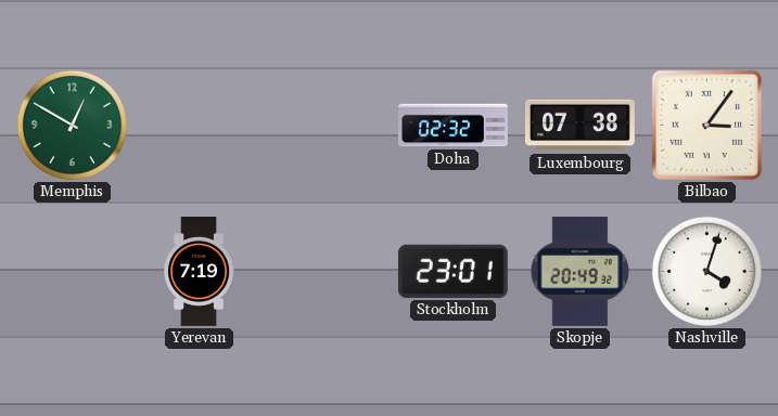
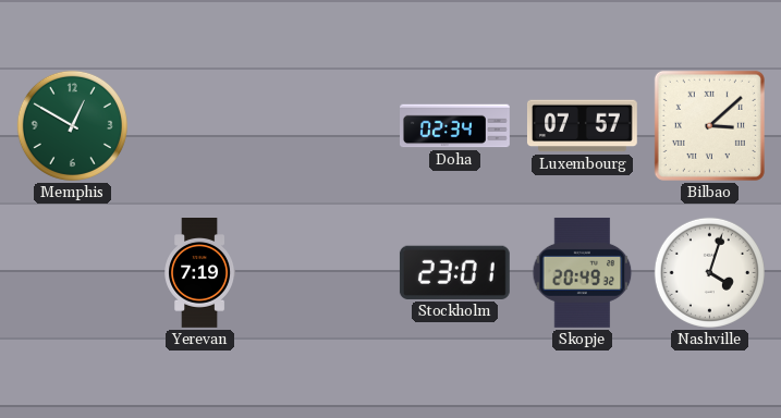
Doha: 02:32 -> 02:34
Luxembourg: 07:38 -> 07:57
Bilbao: 3:06 -> 3:08
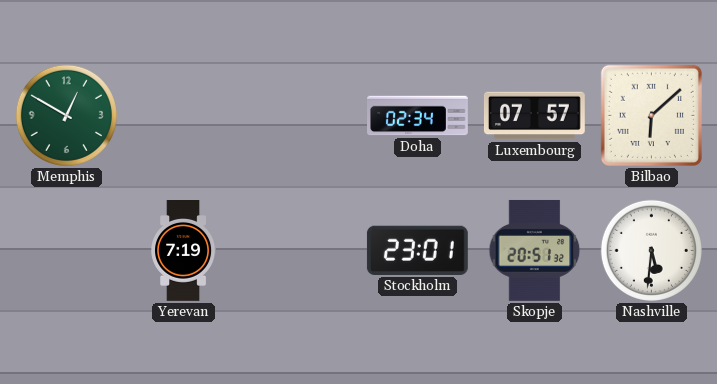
Bilbao: 3:08 -> 6:08
Skopje: 20:49 -> 20:51
Nashville: 4:03 -> 5:31
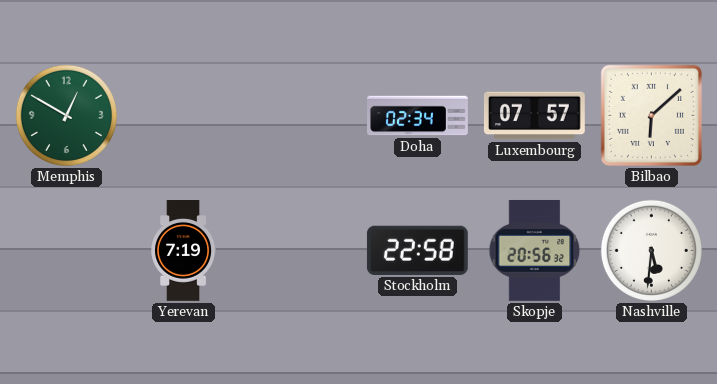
Stockholm: 23:01 -> 22:58
Skopje: 20:51 -> 20:56
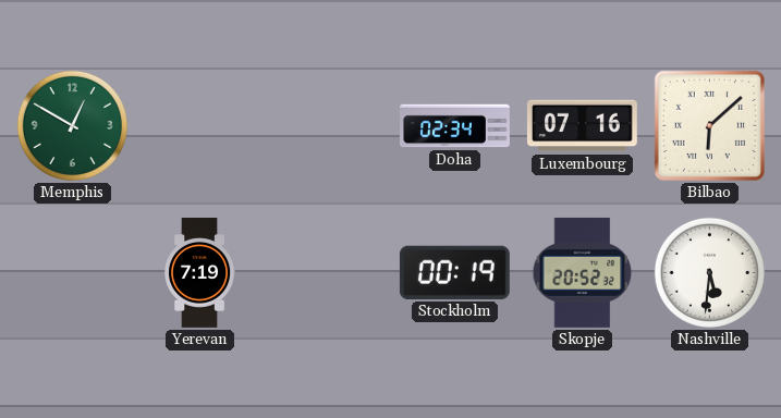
Luxembourg: 07:57 -> 07:16
Stockholm: 22:58 -> 00:19
Skopje: 20:56 -> 20:52
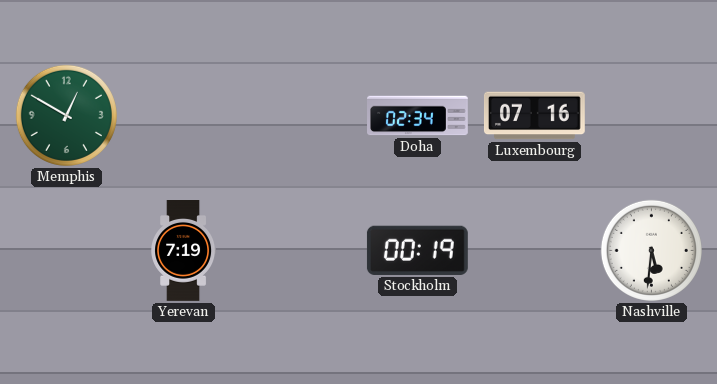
Bilbao: 6:08 -> none
Skopje: 20:52 -> none
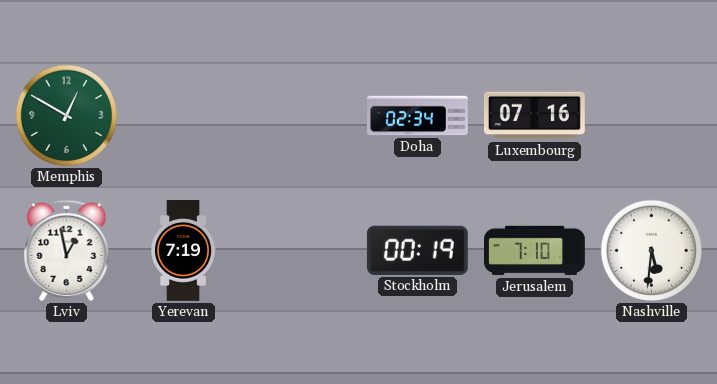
Lviv: none -> 12:58
Jerusalem: none -> 7:10
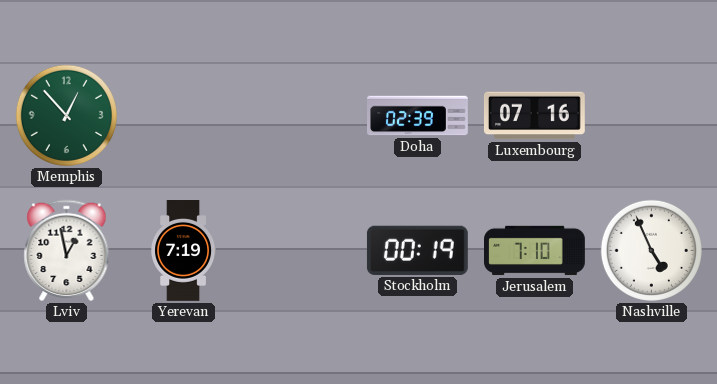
Memphis: 12:50 -> 12:53
Doha: 02:34 -> 02:39
Nashville: 5:31 -> 4:56
